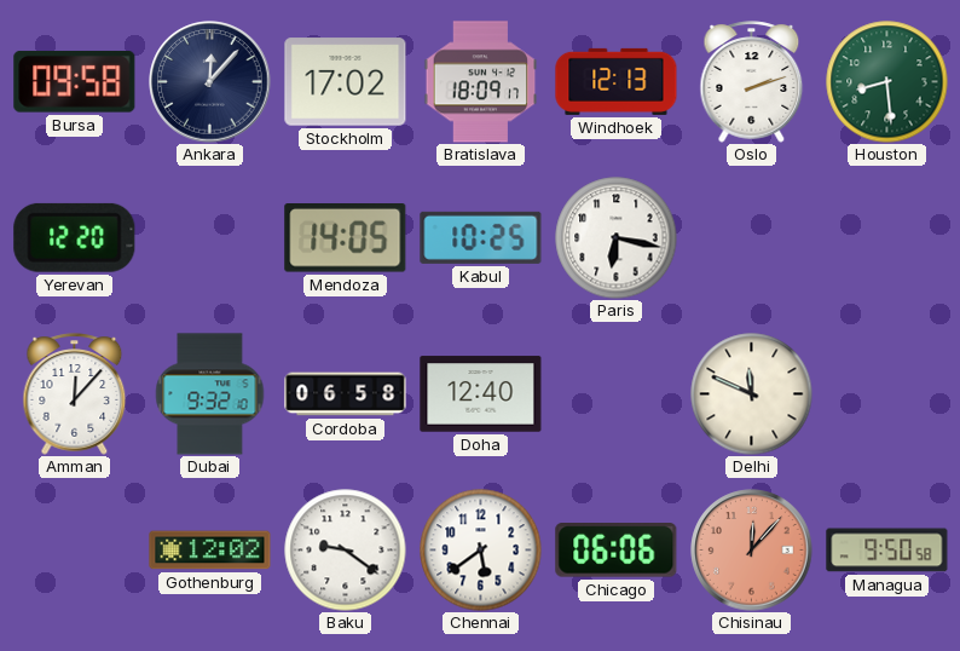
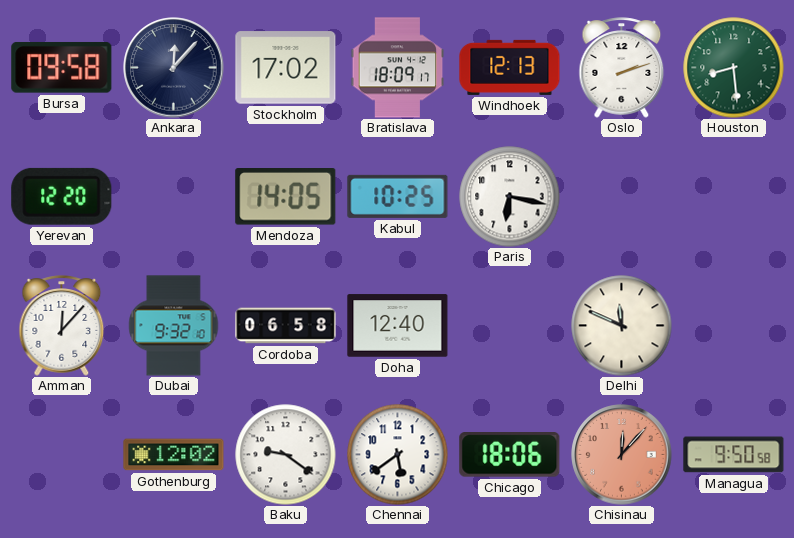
Chicago: 06:06 -> 18:06
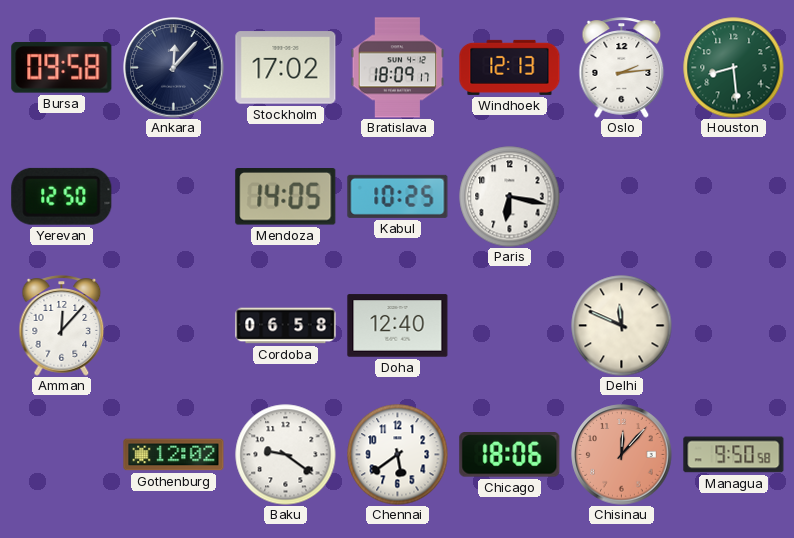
Oslo: 2:12 -> 2:14
Yerevan: 12:20 -> 12:50
Dubai: 9:32 -> none
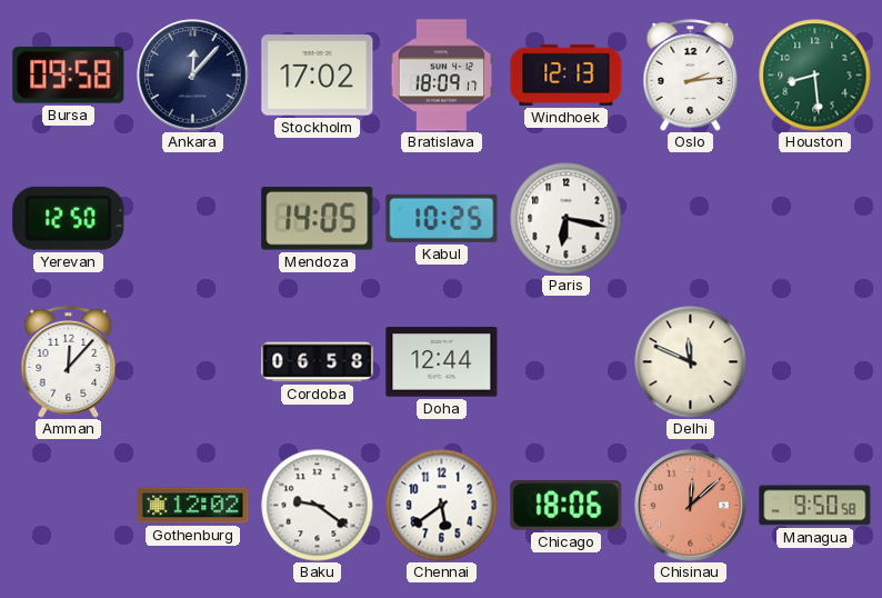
Doha: 12:40 -> 12:44
Chisinau: 12:07 -> 12:08
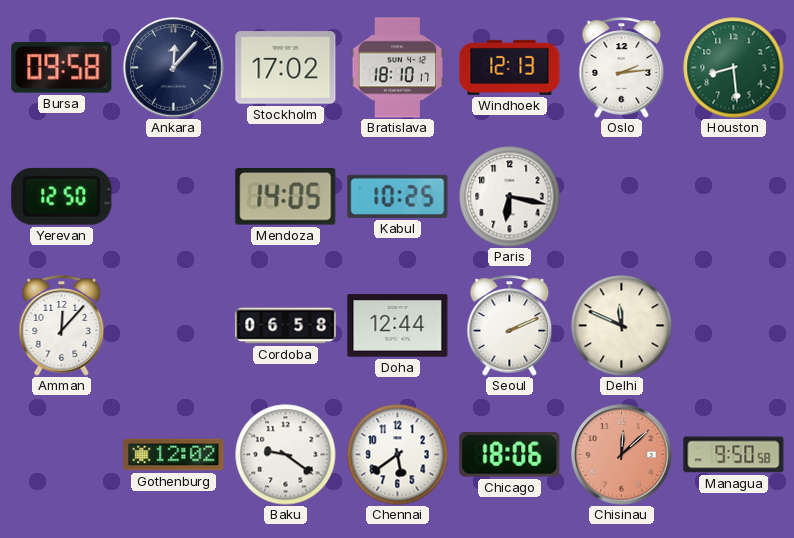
Bratislava: 18:09 -> 18:10
Seoul: none -> 2:11
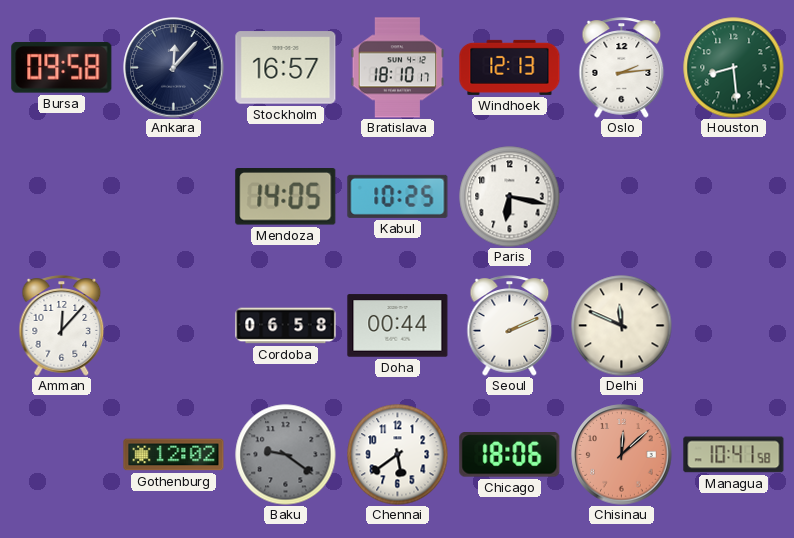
Stockholm: 17:02 -> 16:57
Yerevan: 12:50 -> none
Doha: 12:44 -> 00:44
Baku dial: white -> grey
Managua: 9:50 -> 10:41
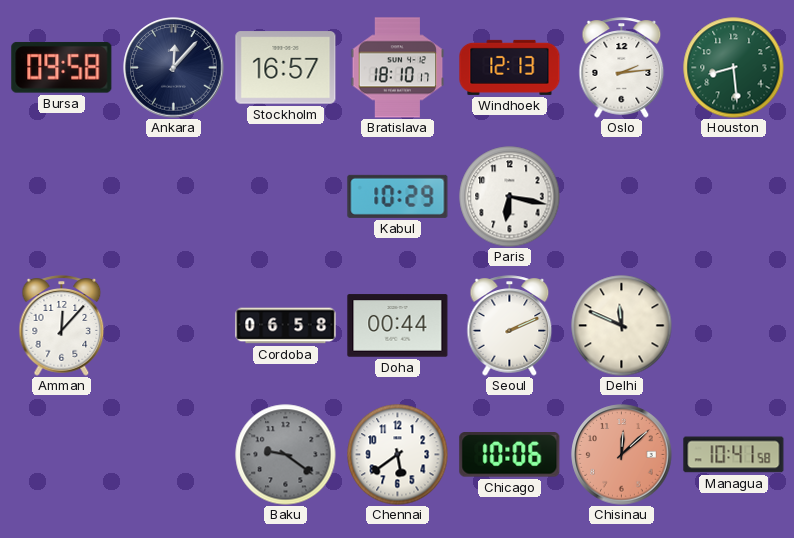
Mendoza: 14:05 -> none
Kabul: 10:25 -> 10:29
Gothenburg: 12:02 -> none
Chicago: 18:06 -> 10:06
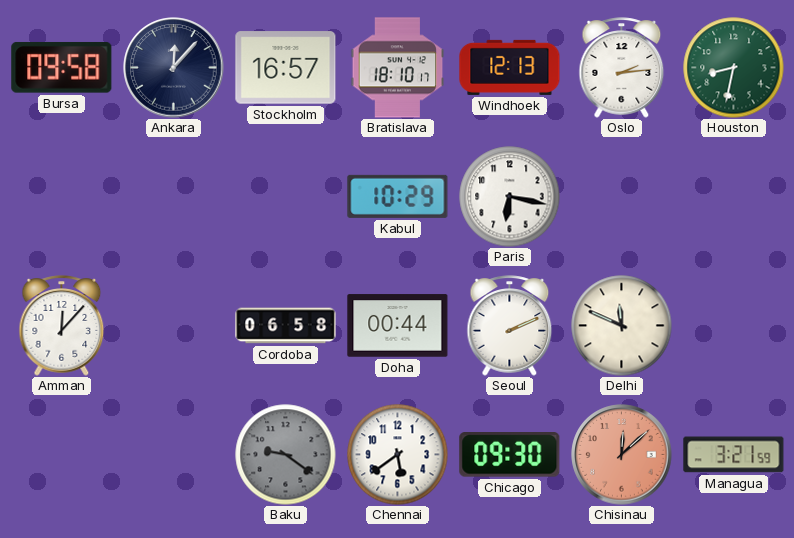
Houston: 8:29 -> 8:32
Chicago: 10:06 -> 09:30
Managua: 10:41 -> 3:21
